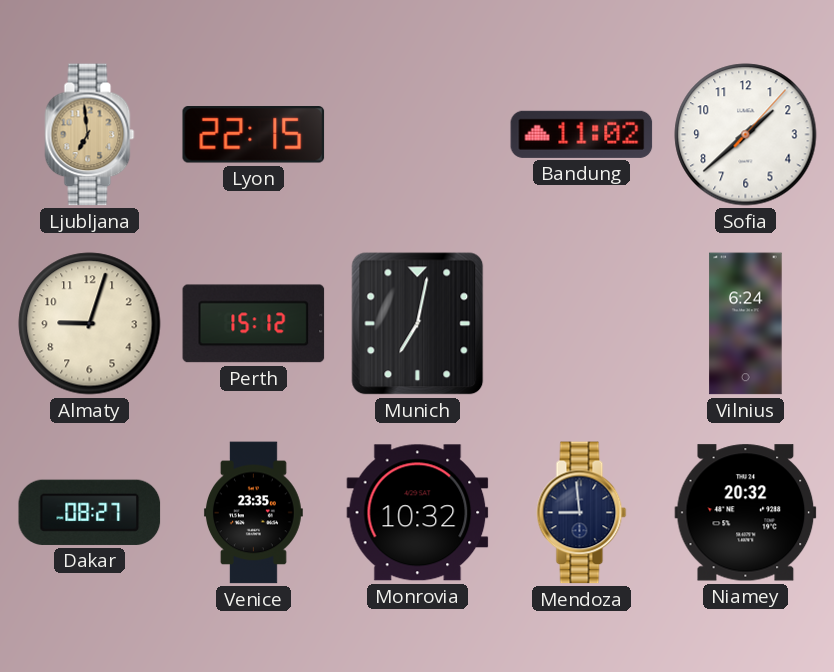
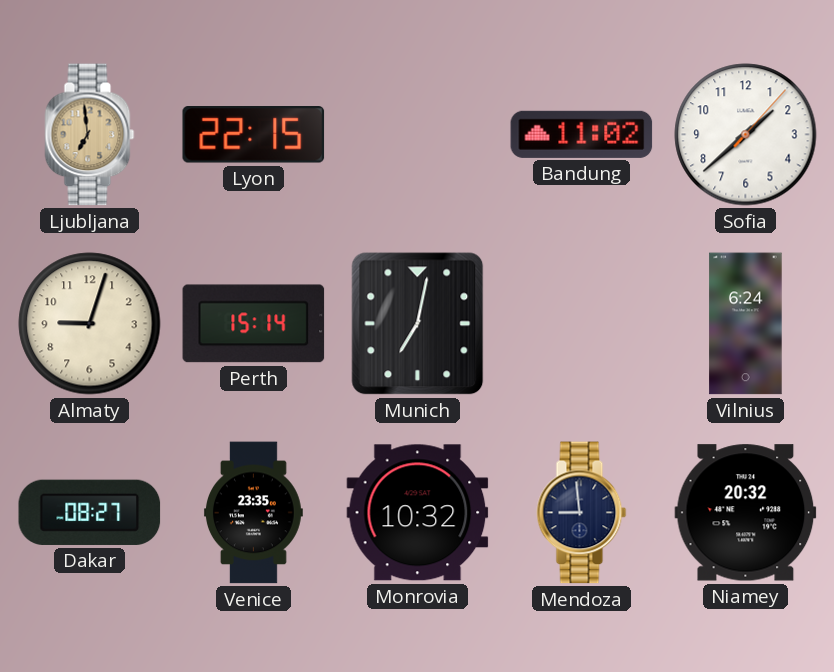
Perth: 15:12 -> 15:14
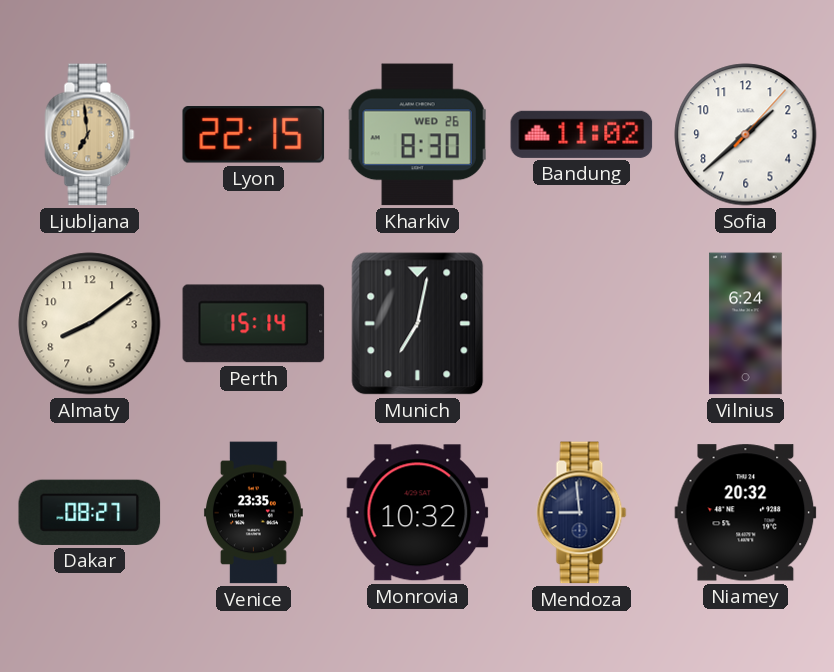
Kharkiv: none -> 8:30
Almaty: 9:03 -> 8:09
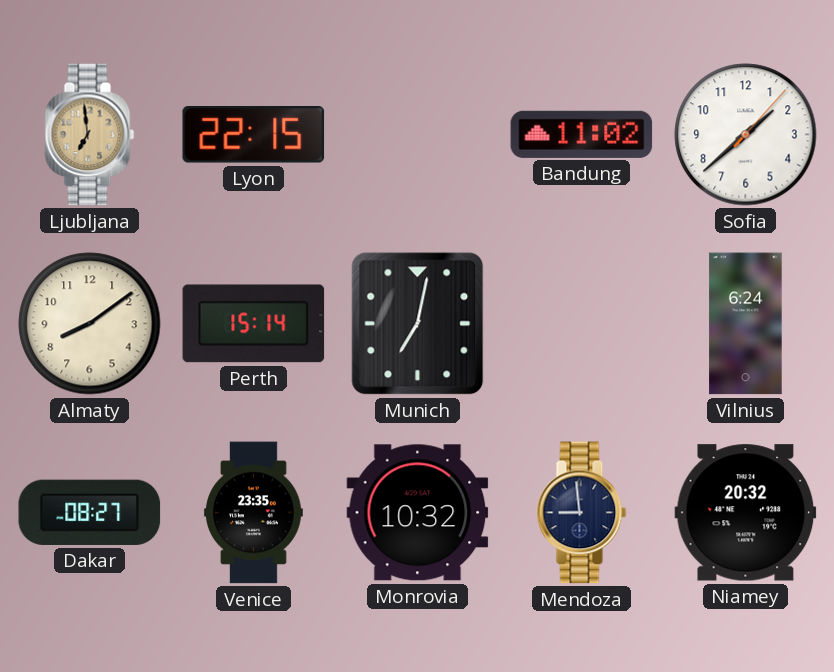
Kharkiv: 8:30 -> none
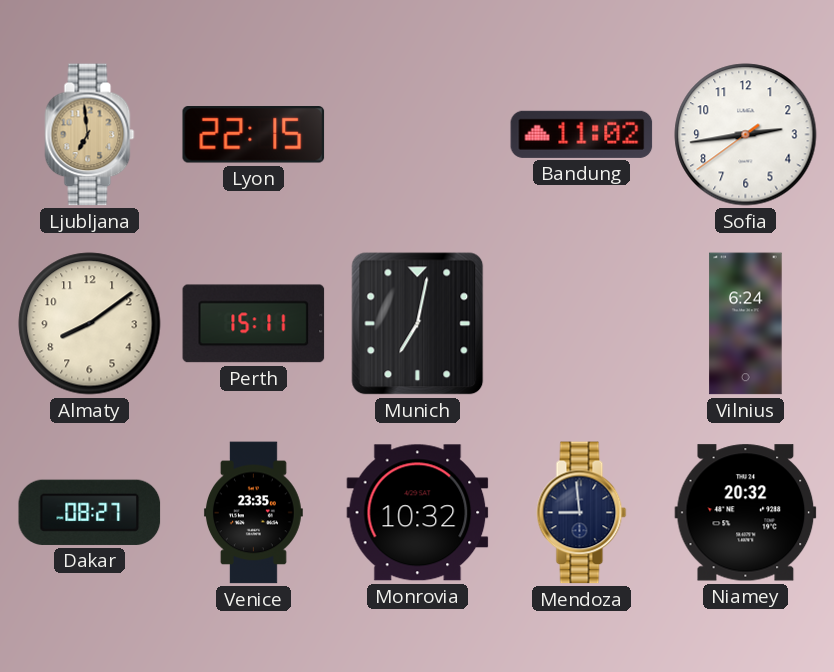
Sofia: 1:38 -> 2:43
Perth: 15:14 -> 15:11
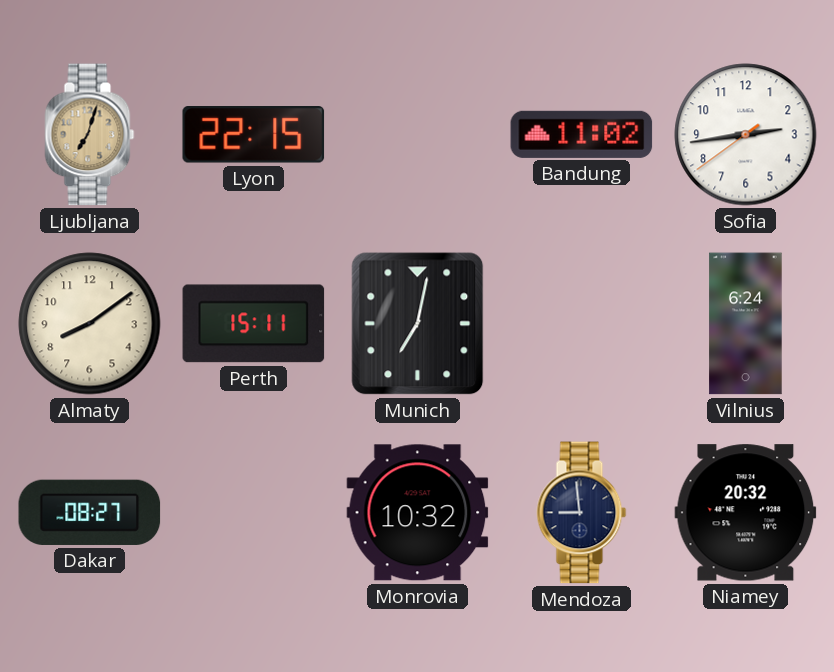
Ljubljana: 6:59 -> 7:03
Venice: 23:35 -> none
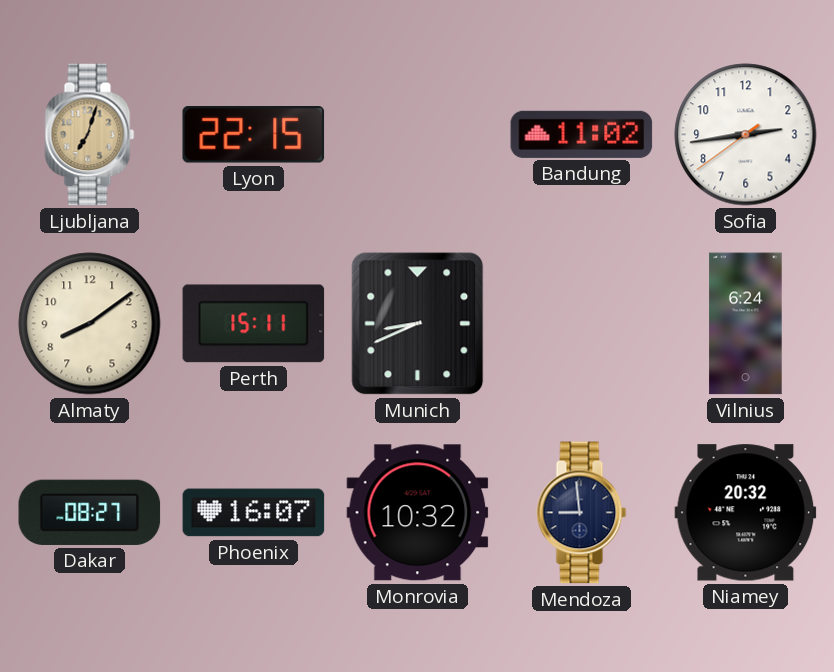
Munich: 7:02 -> 8:41
Phoenix: none -> 16:07
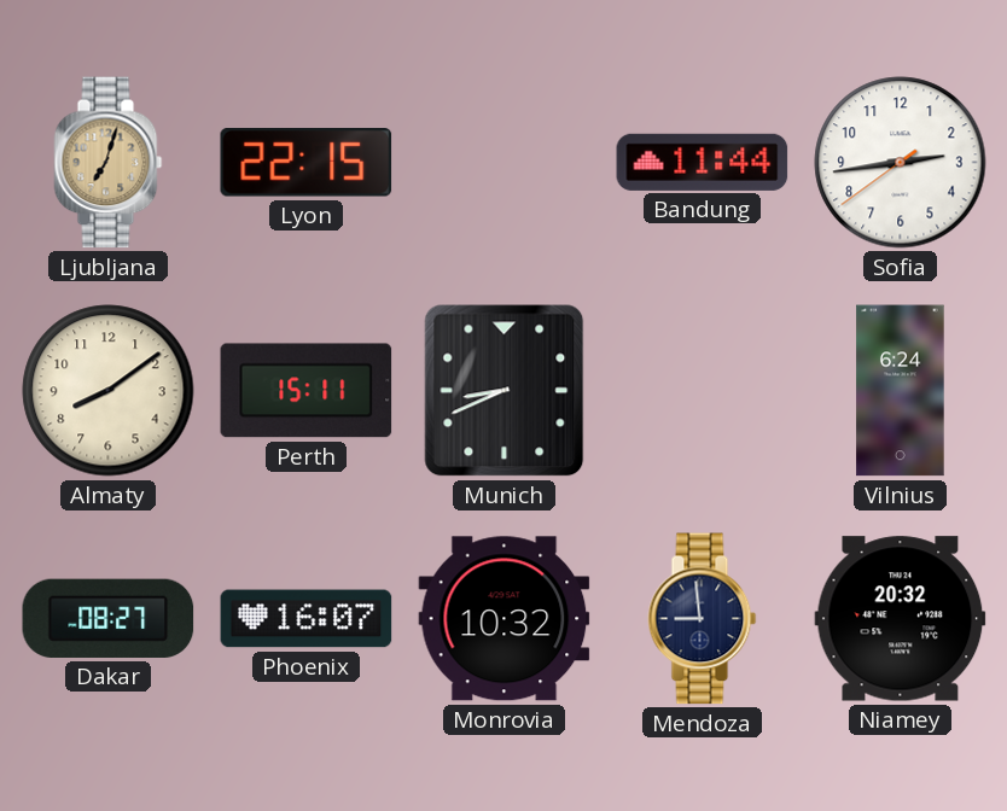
Bandung: 11:02 -> 11:44
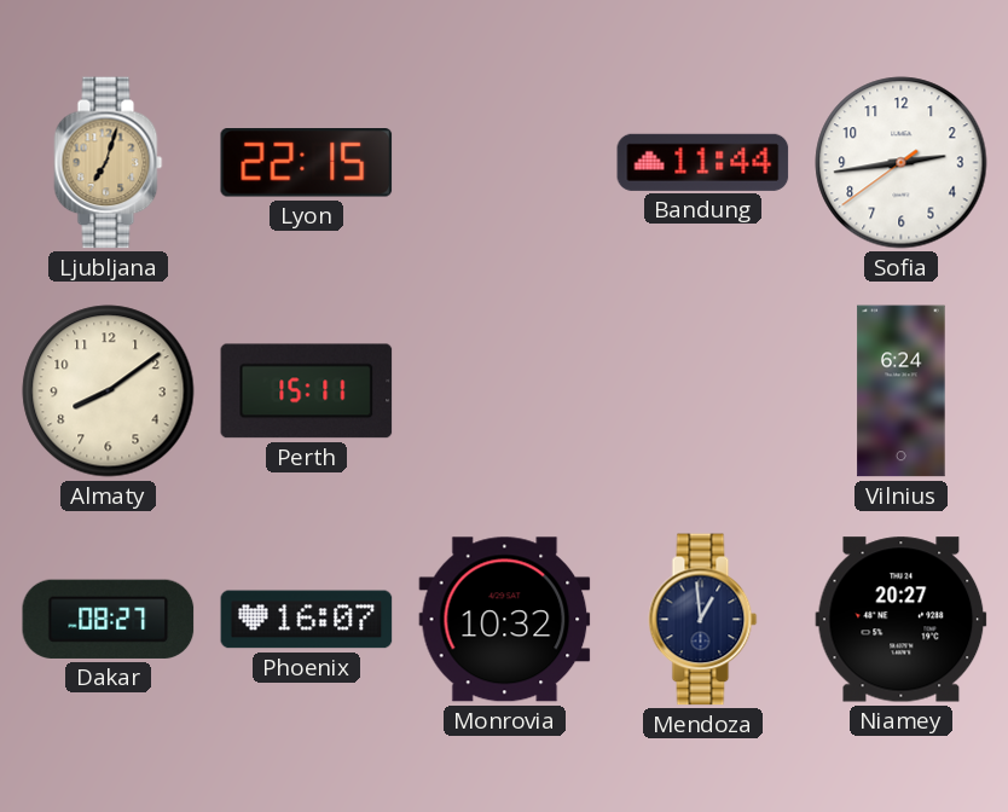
Munich: 8:41 -> none
Mendoza: 8:59 -> 12:59
Niamey: 20:32 -> 20:27
